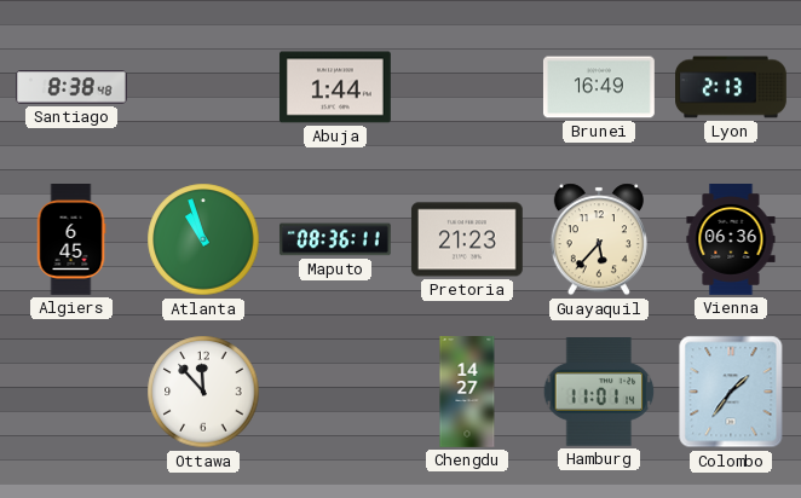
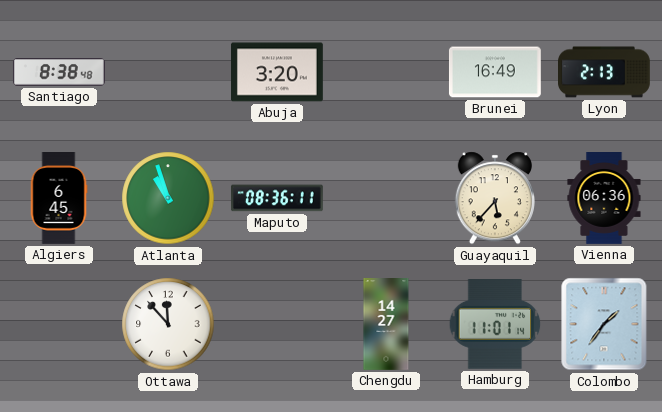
Abuja: 1:44 -> 3:20
Pretoria: 21:23 -> none
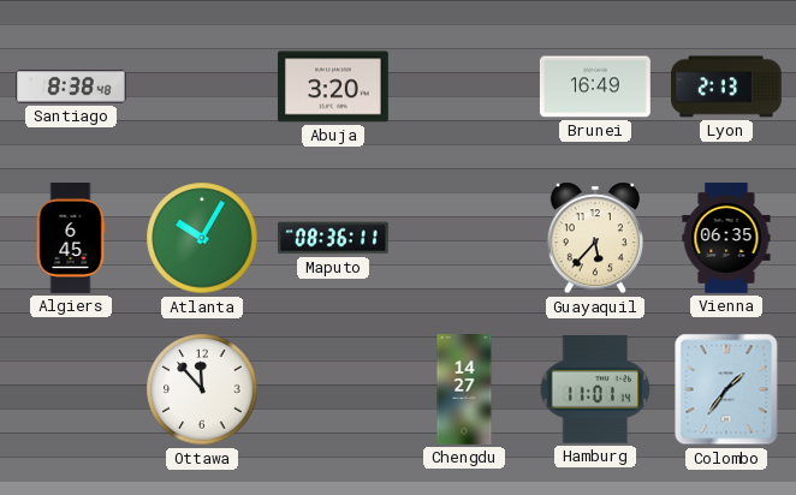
Atlanta: 10:57 -> 10:05
Vienna: 06:36 -> 06:35
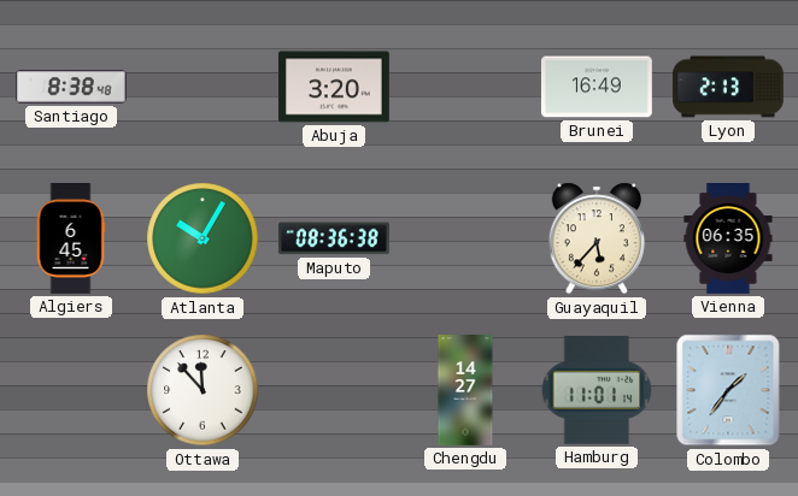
Maputo: 08:36:11 -> 08:36:38
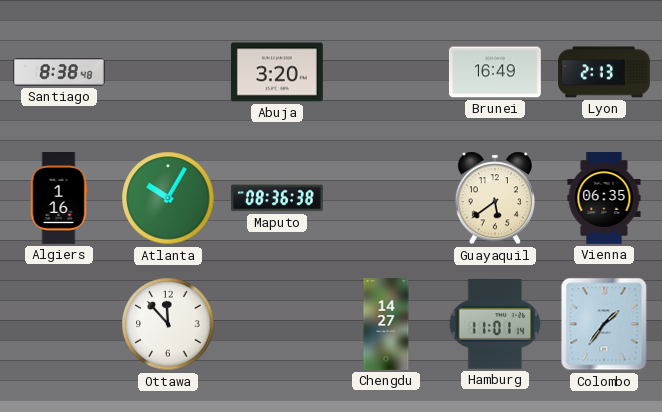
Algiers: 6:45 -> 1:16
Guayaquil: 5:37 -> 5:39
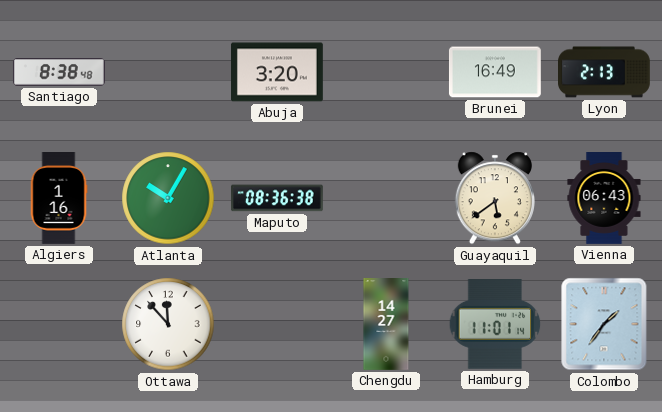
Vienna: 06:35 -> 06:43
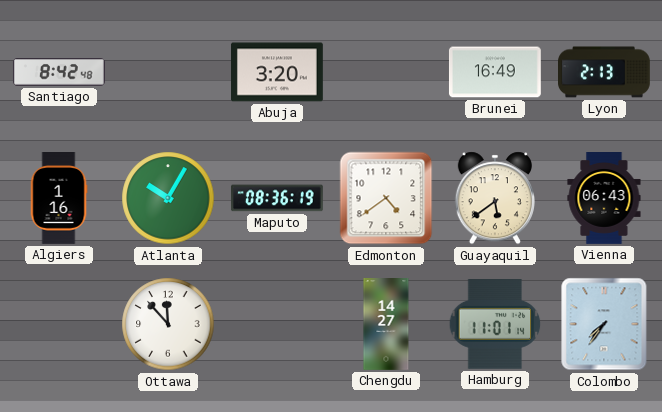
Santiago: 8:38 -> 8:42
Maputo: 08:36:38 -> 08:36:19
Edmonton: none -> 4:39
Colombo: 1:36 -> 7:36
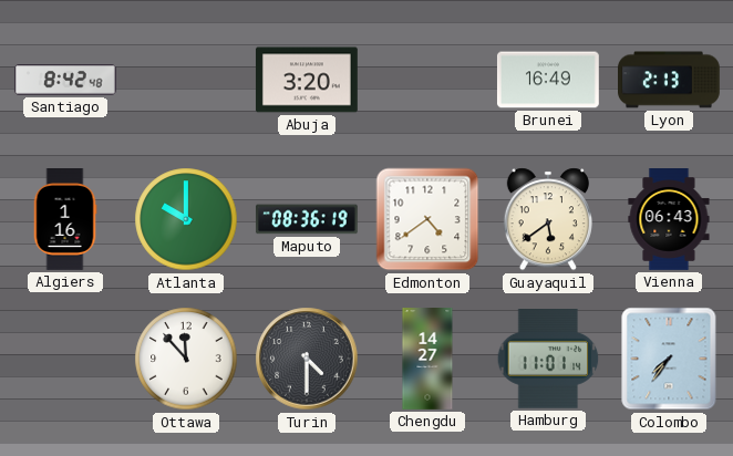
Atlanta: 10:05 -> 10:00
Turin: none -> 4:30
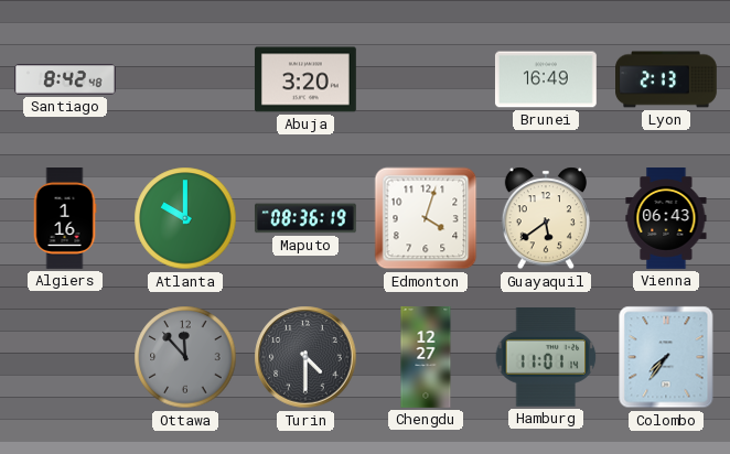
Edmonton: 4:39 -> 4:03
Ottawa dial: white -> grey
Chengdu: 14:27 -> 12:27
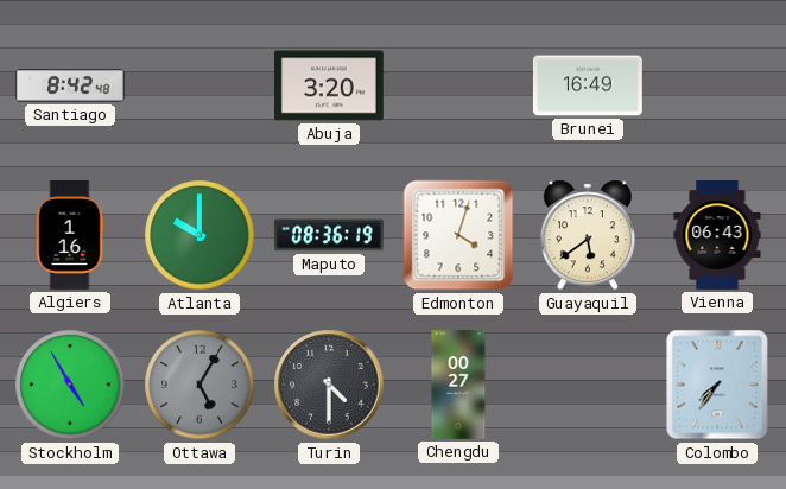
Lyon: 2:13 -> none
Stockholm: none -> 4:55
Ottawa: 11:53 -> 5:05
Chengdu: 12:27 -> 00:27
Hamburg: 11:01 -> none
